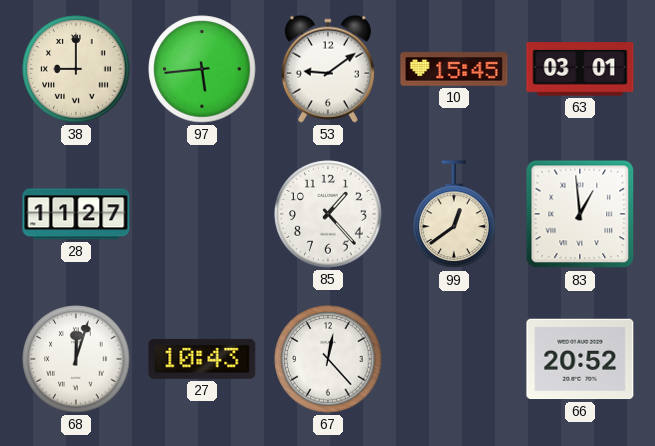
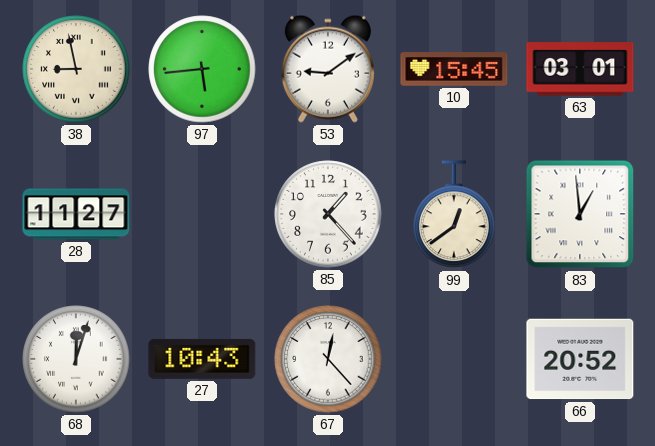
38: 9:00 -> 8:58
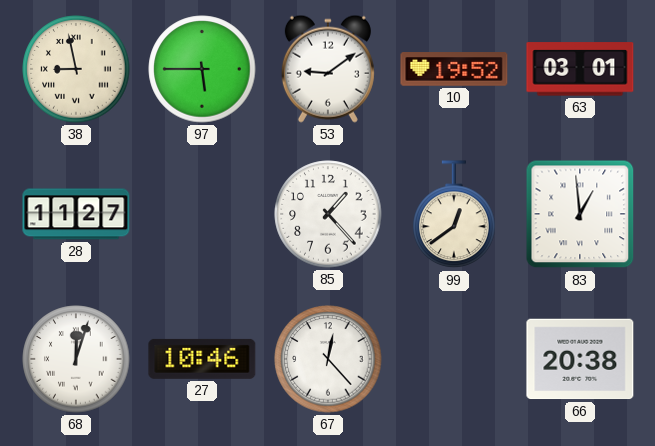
97: 5:44 -> 5:45
10: 15:45 -> 19:52
27: 10:43 -> 10:46
66: 20:52 -> 20:38
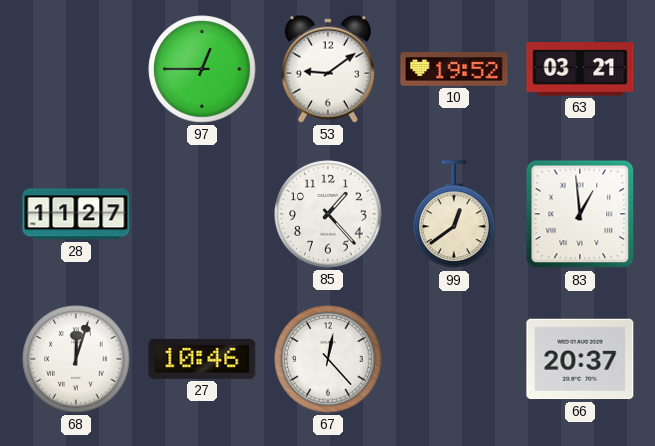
38: 8:58 -> none
97: 5:45 -> 12:45
63: 03:01 -> 03:21
66: 20:38 -> 20:37
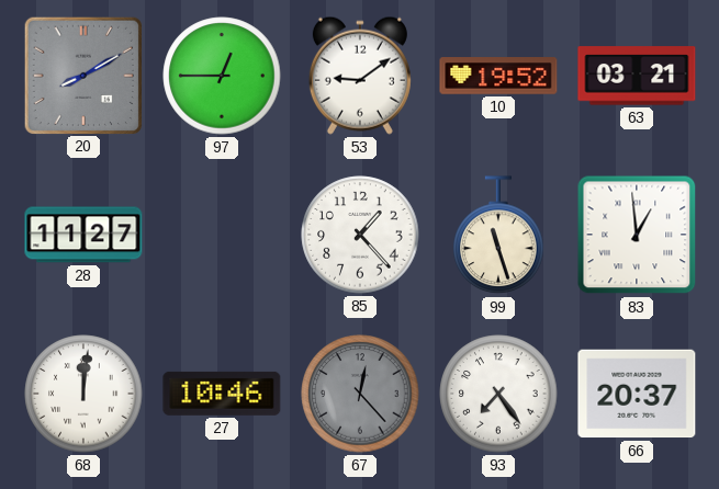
20: none -> 8:10
99: 12:39 -> 11:27
68: 12:03 -> 12:01
67 dial: white -> grey
93: none -> 7:24
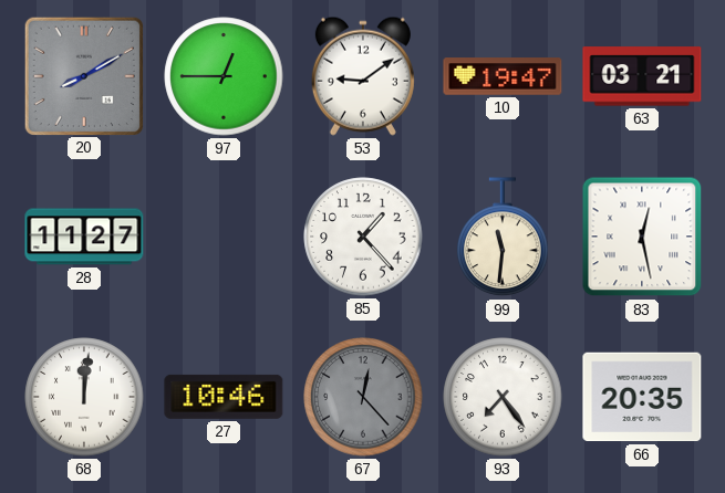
10: 19:52 -> 19:47
99: 11:27 -> 11:31
83: 12:59 -> 12:28
66: 20:37 -> 20:35
